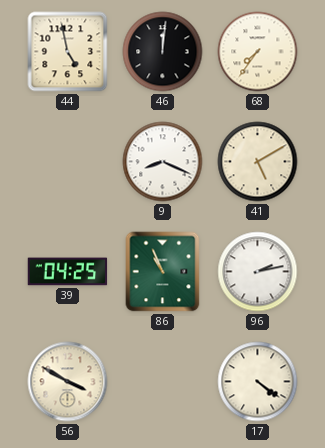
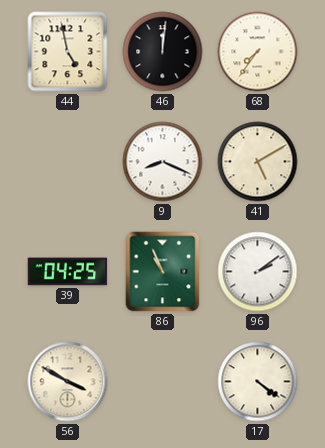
96: 2:13 -> 2:09
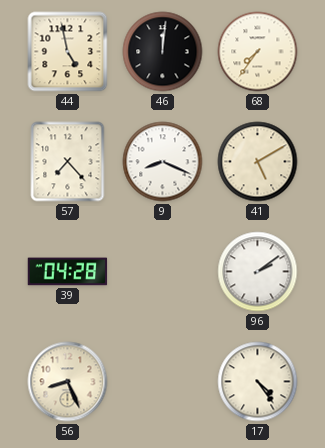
57: none -> 7:23
39: 04:25 -> 04:28
86: 10:56 -> none
56: 3:50 -> 8:26
17: 4:21 -> 4:24
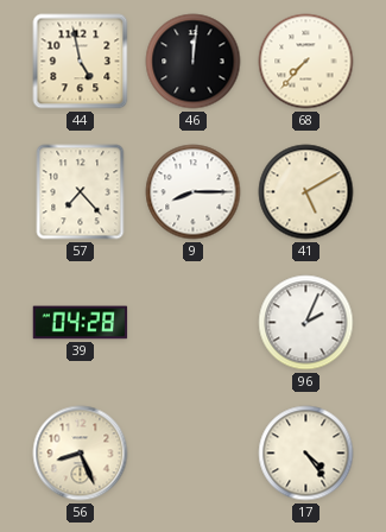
68: 7:36 -> 7:37
9: 8:19 -> 8:15
96: 2:09 -> 2:04
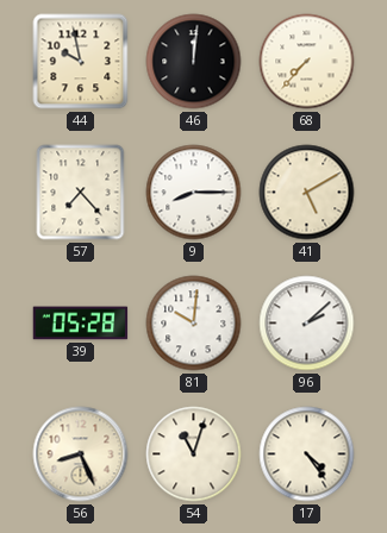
44: 4:58 -> 9:58
39: 04:28 -> 05:28
81: none -> 10:01
96: 2:04 -> 2:08
54: none -> 11:03
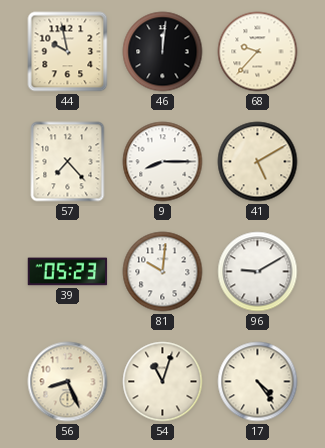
68: 7:37 -> 9:37
39: 05:28 -> 05:23
96: 2:08 -> 9:10
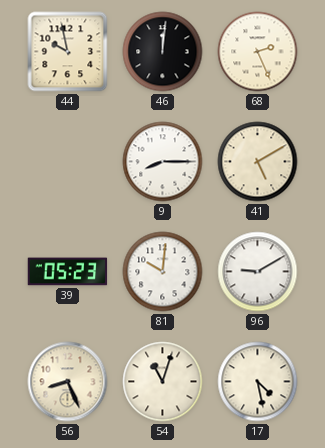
68: 9:37 -> 2:26
57: 7:23 -> none
17: 4:24 -> 4:28
